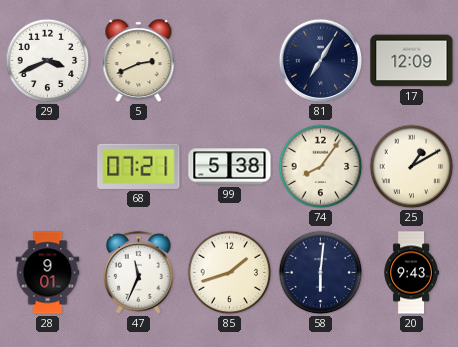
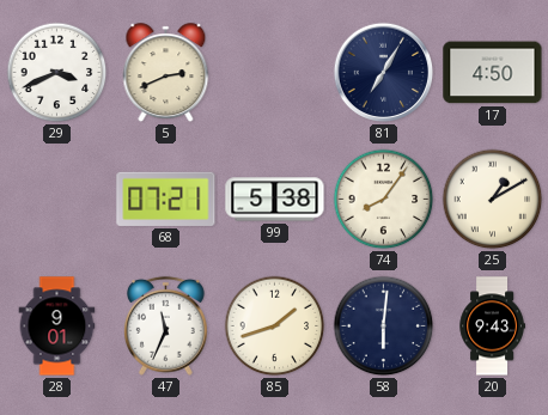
17: 12:09 -> 4:50
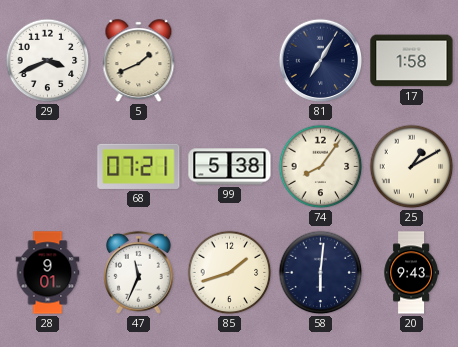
5: 2:41 -> 1:41
17: 4:50 -> 1:58
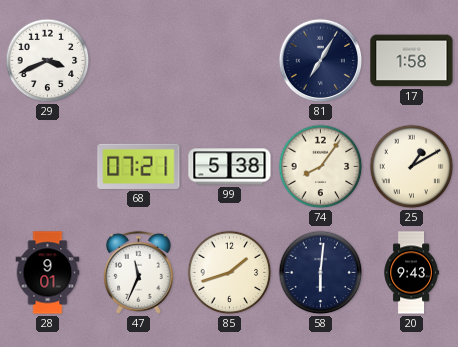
5: 1:41 -> none
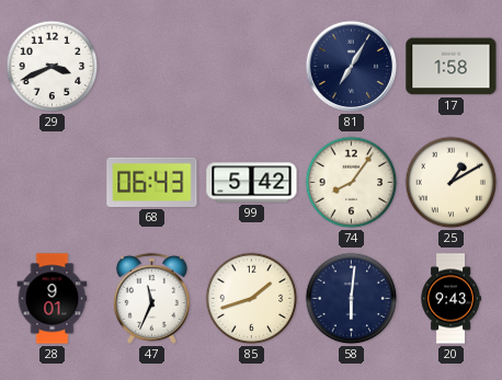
68: 07:21 -> 06:43
99: 5:38 -> 5:42
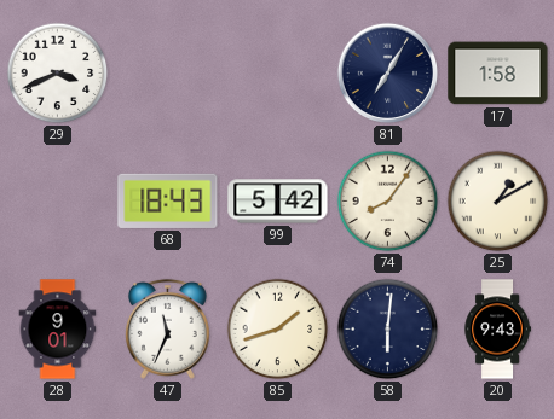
68: 06:43 -> 18:43
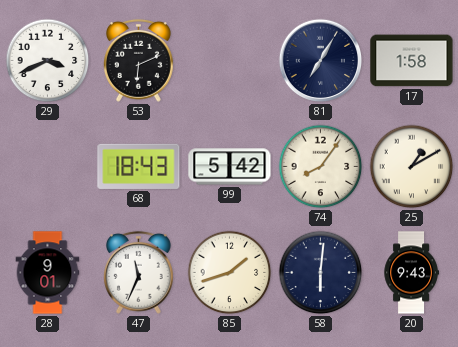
53: none -> 6:11
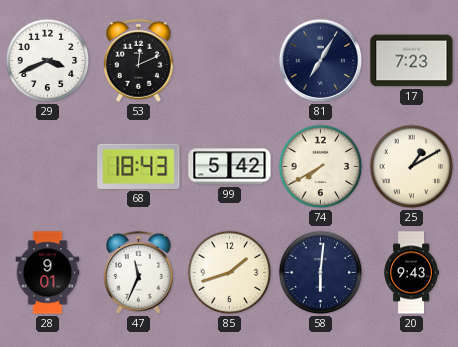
53: 6:11 -> 12:11
17: 1:58 -> 7:23
74: 8:06 -> 7:40
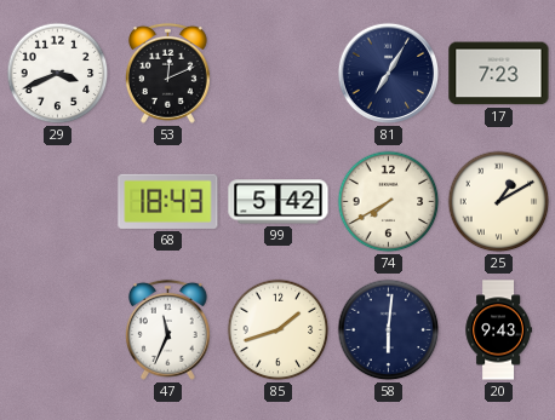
28: 9:01 -> none
